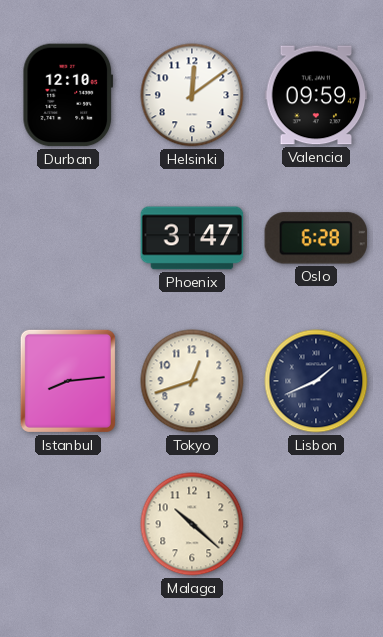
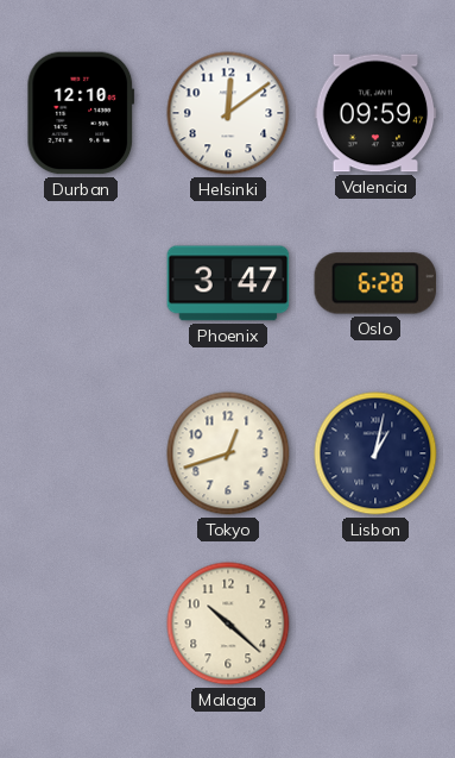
Istanbul: 8:14 -> none
Lisbon: 1:41 -> 1:02
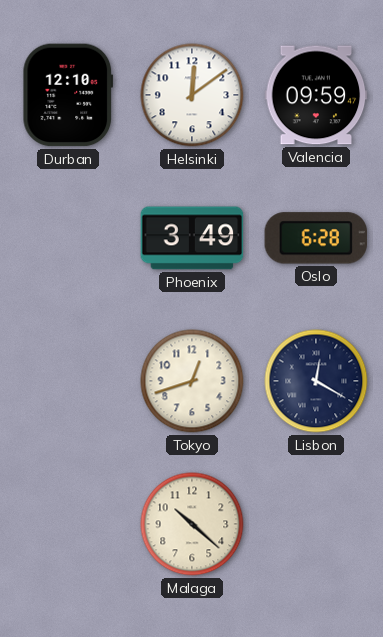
Phoenix: 3:47 -> 3:49
Lisbon: 1:02 -> 12:20
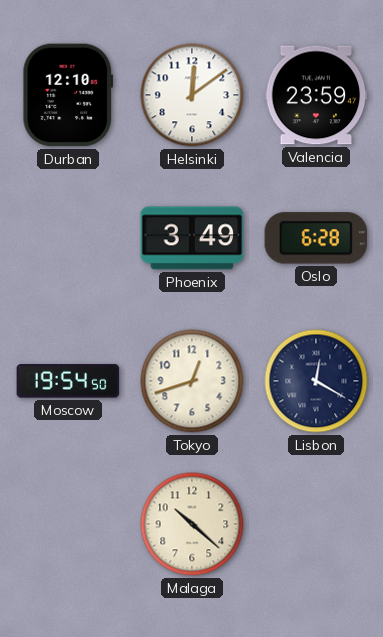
Valencia: 09:59 -> 23:59
Moscow: none -> 19:54
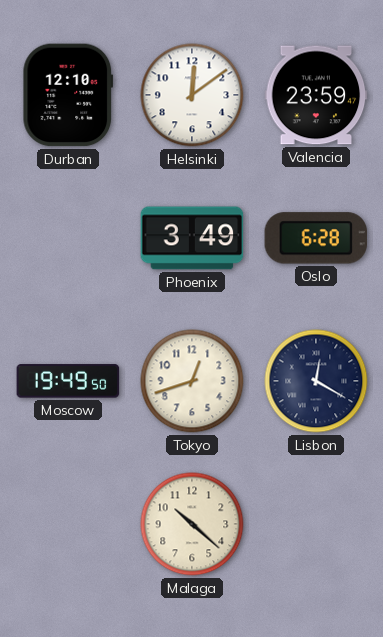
Moscow: 19:54 -> 19:49
